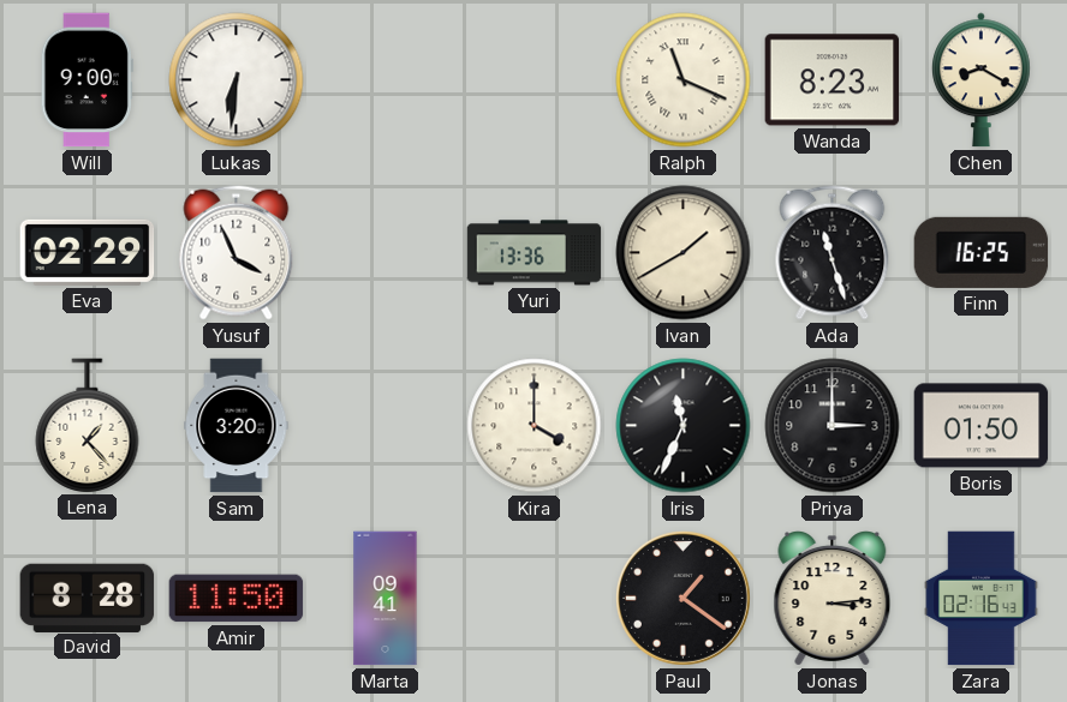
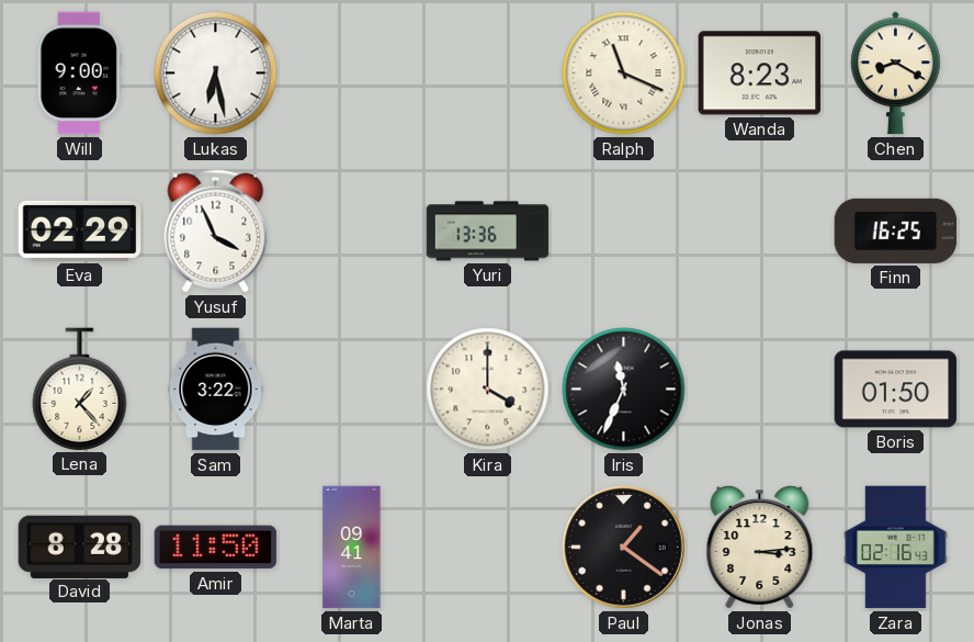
Lukas: 6:31 -> 6:28
Ivan: 1:40 -> none
Ada: 11:27 -> none
Sam: 3:20 -> 3:22
Priya: 3:00 -> none
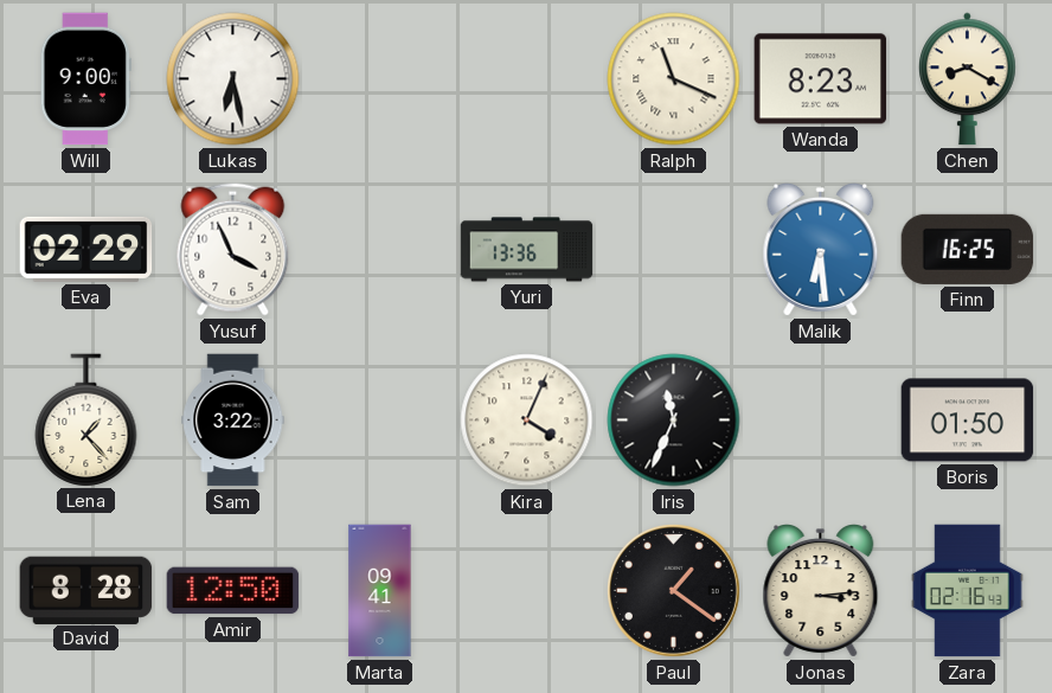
Malik: none -> 6:29
Kira: 4:00 -> 4:04
Amir: 11:50 -> 12:50
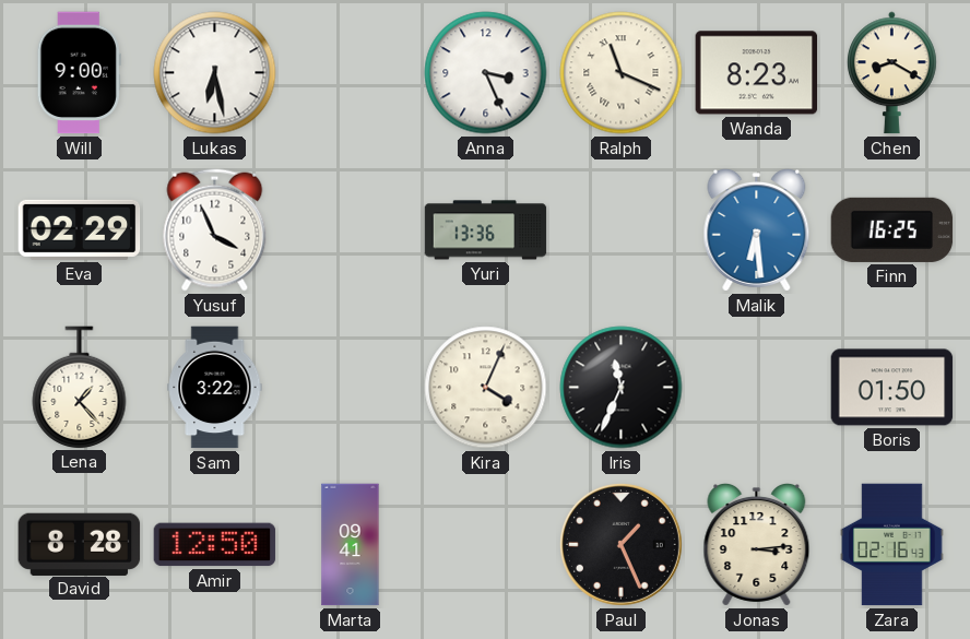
Anna: none -> 3:26
Paul: 1:21 -> 1:26
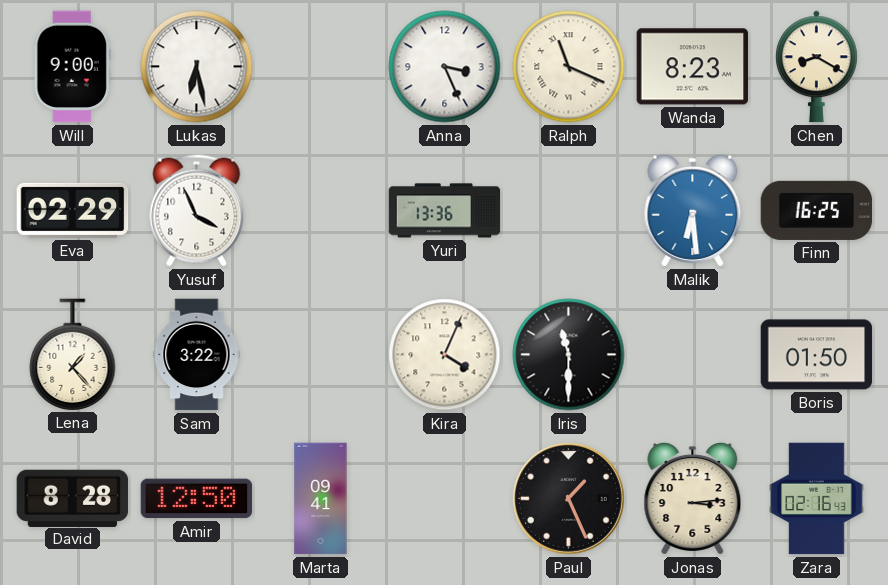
Iris: 11:34 -> 11:30
